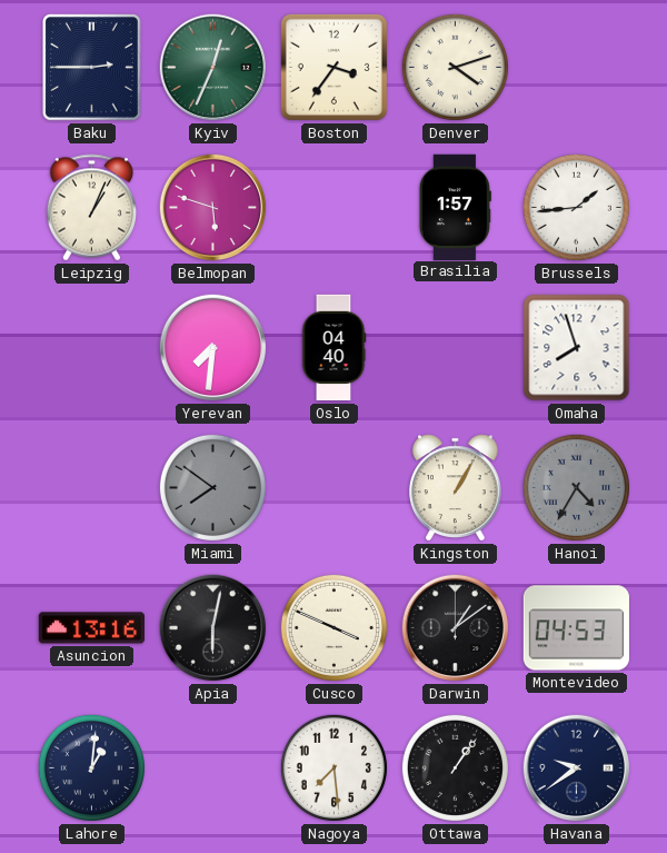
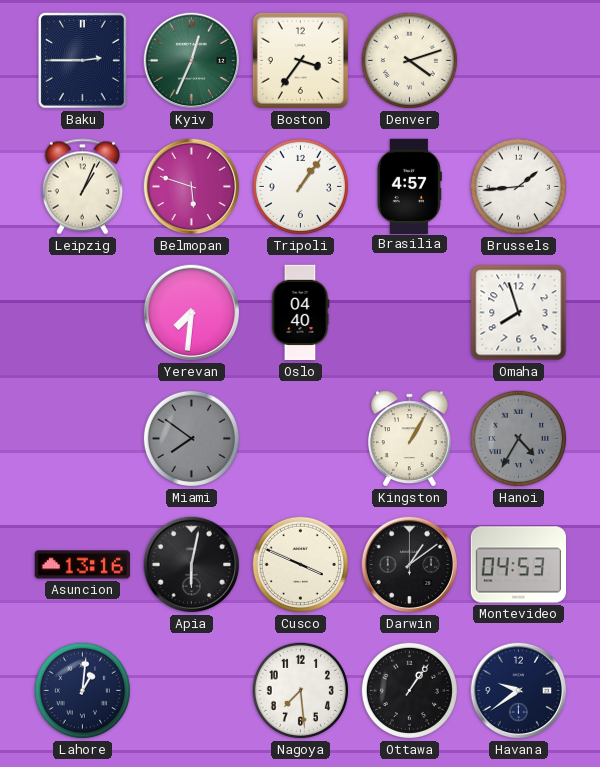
Tripoli: none -> 1:06
Brasilia: 1:57 -> 4:57
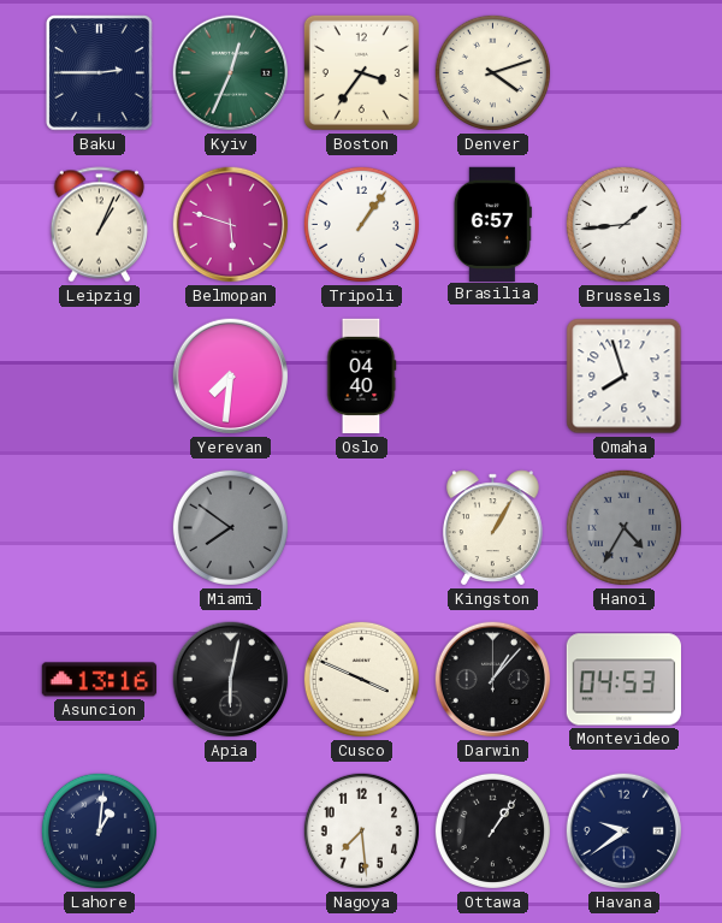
Brasilia: 4:57 -> 6:57
Darwin: 1:09 -> 1:07
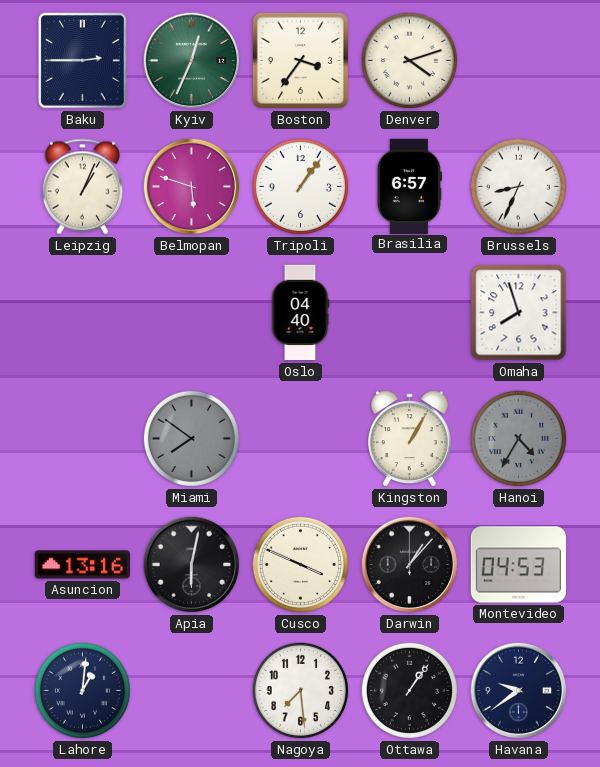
Brussels: 1:44 -> 8:34
Yerevan: 7:31 -> none
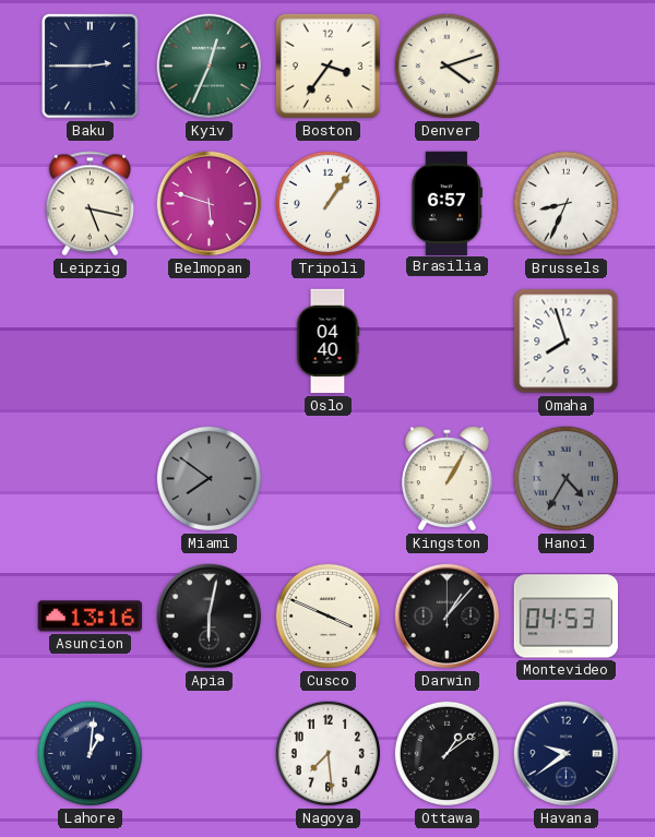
Leipzig: 1:04 -> 5:17
Ottawa: 1:06 -> 1:09
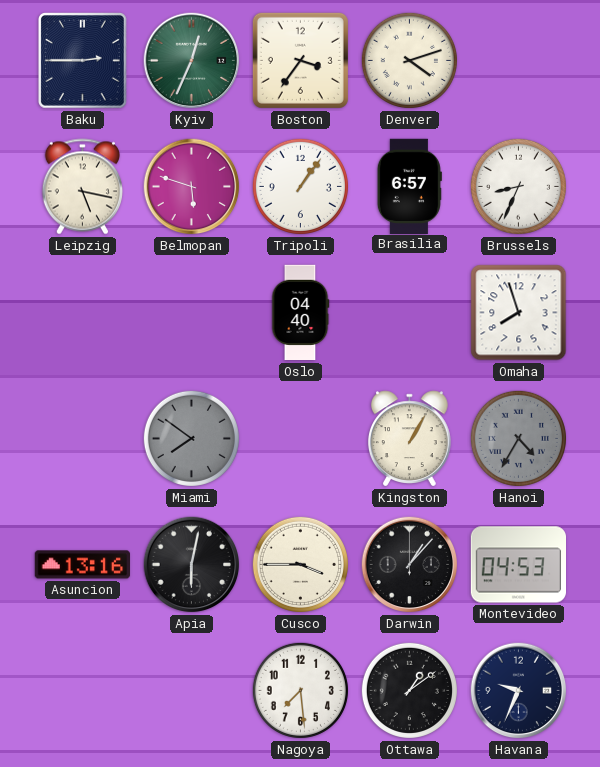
Cusco: 3:49 -> 3:45
Lahore: 1:01 -> none
Havana: 9:39 -> 9:34
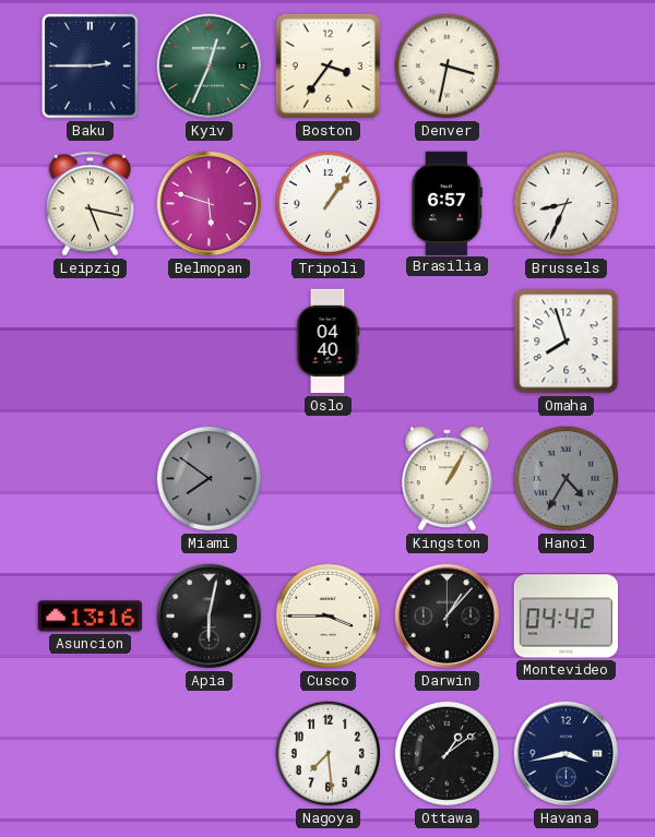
Denver: 4:12 -> 3:32
Montevideo: 04:53 -> 04:42
Havana: 9:34 -> 3:43
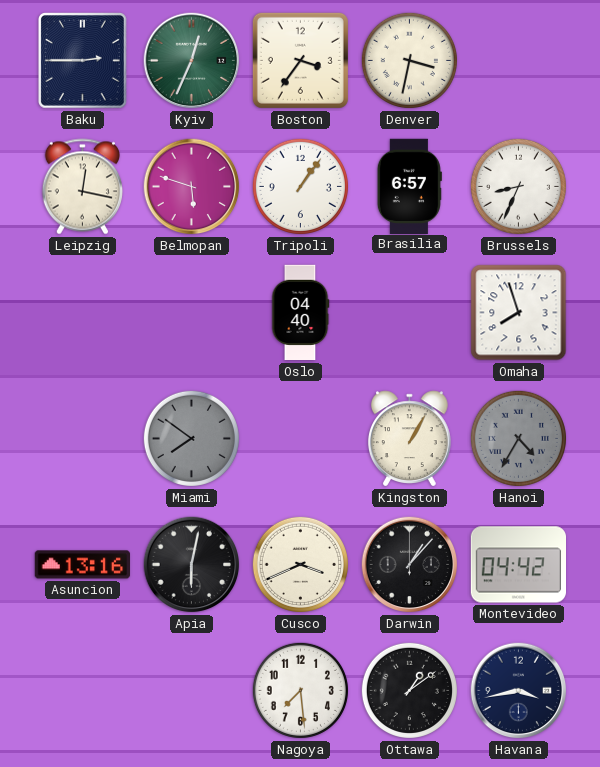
Leipzig: 5:17 -> 12:17
Cusco: 3:45 -> 3:41
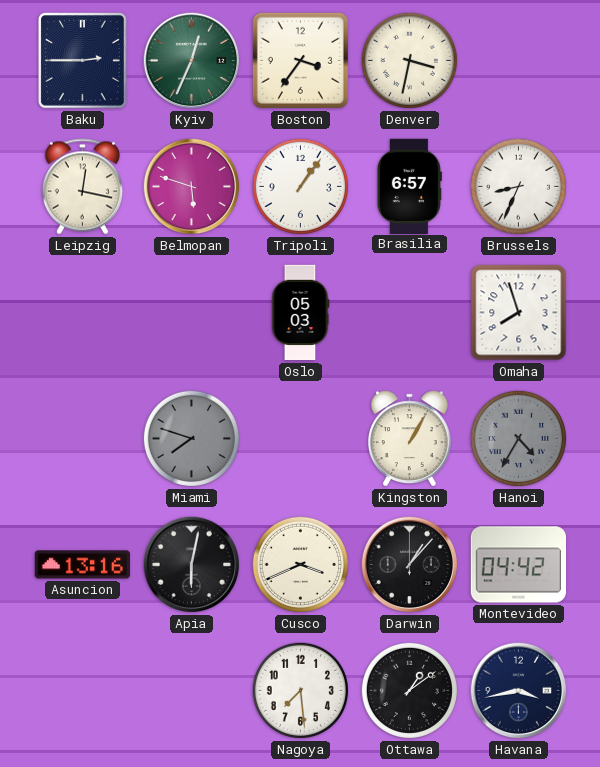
Oslo: 04:40 -> 05:03
Miami: 7:51 -> 7:48
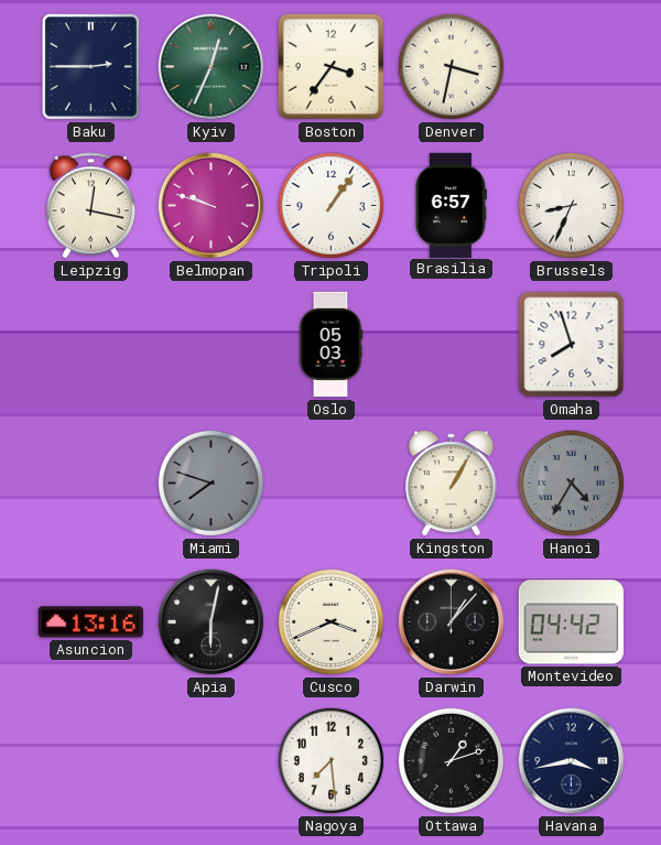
Belmopan: 5:48 -> 9:48
Ottawa: 1:09 -> 1:12
